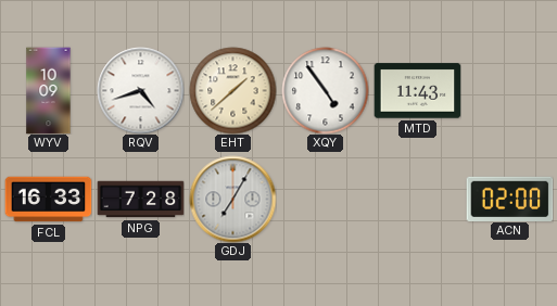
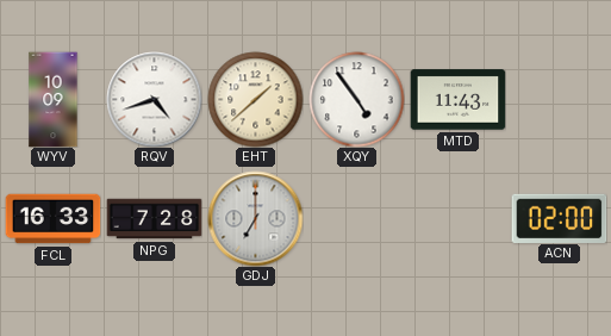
GDJ: 7:05 -> 7:00
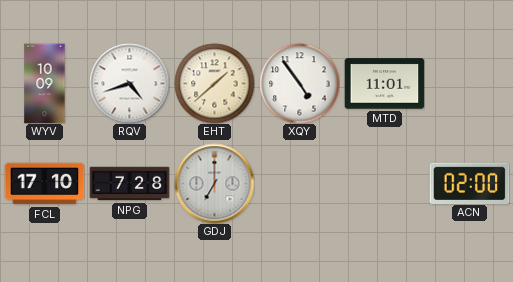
MTD: 11:43 -> 11:01
FCL: 16:33 -> 17:10
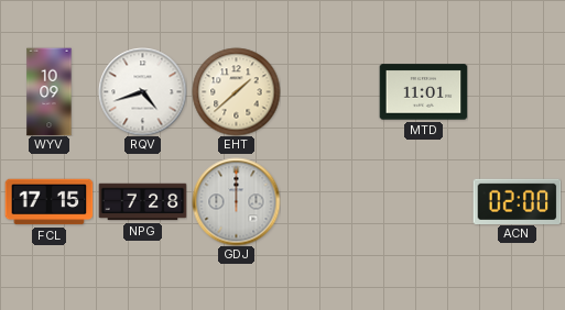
XQY: 4:54 -> none
FCL: 17:10 -> 17:15
GDJ: 7:00 -> 12:00
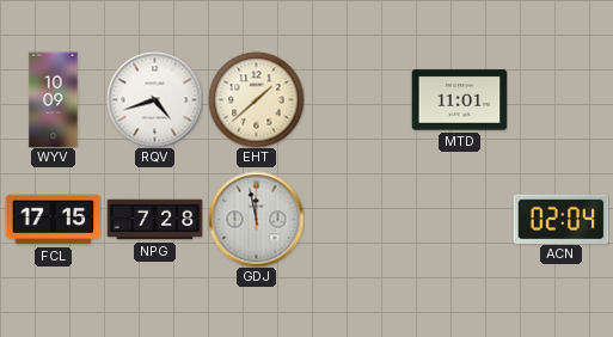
GDJ: 12:00 -> 11:58
ACN: 02:00 -> 02:04
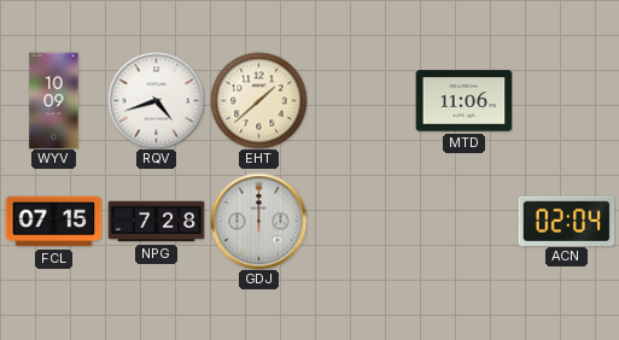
MTD: 11:01 -> 11:06
FCL: 17:15 -> 07:15
GDJ: 11:58 -> 12:00
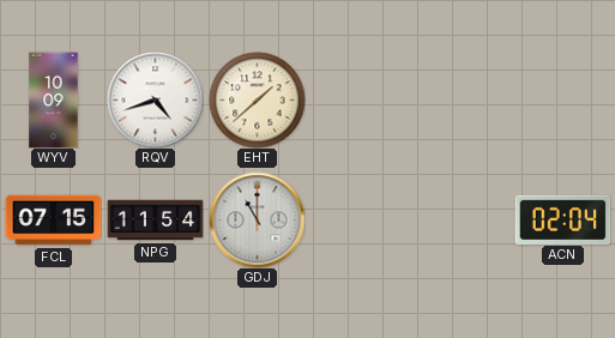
MTD: 11:06 -> none
NPG: 7:28 -> 11:54
GDJ: 12:00 -> 11:00
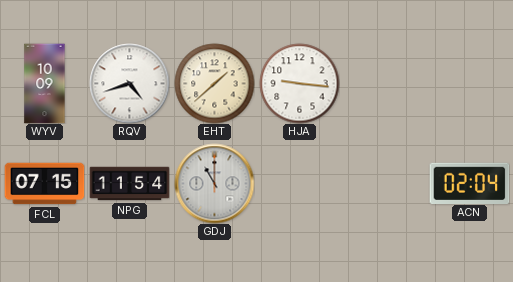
HJA: none -> 9:16
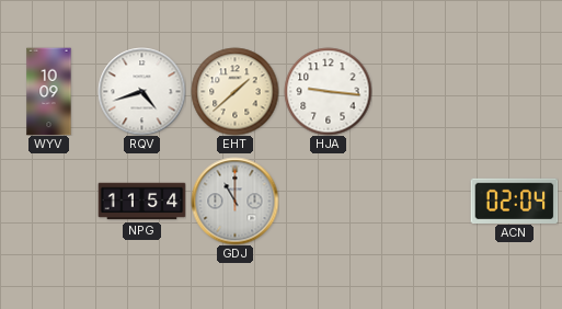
FCL: 07:15 -> none
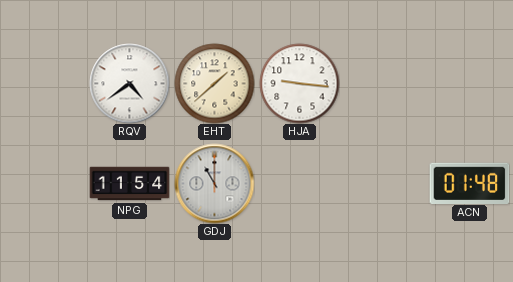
WYV: 10:09 -> none
RQV: 4:42 -> 4:39
ACN: 02:04 -> 01:48
